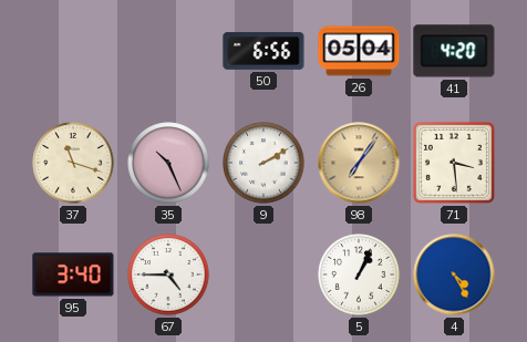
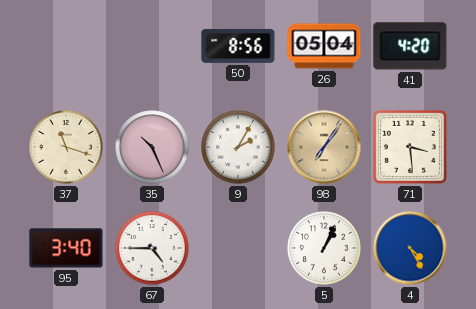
50: 6:56 -> 8:56
9: 2:10 -> 2:05
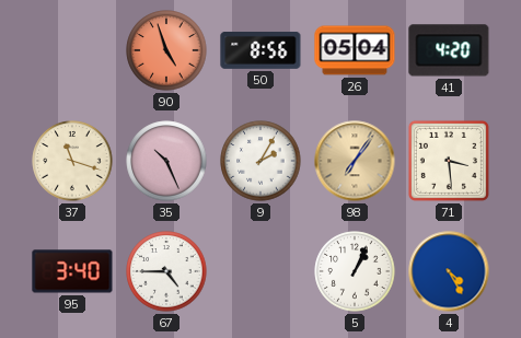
90: none -> 4:57
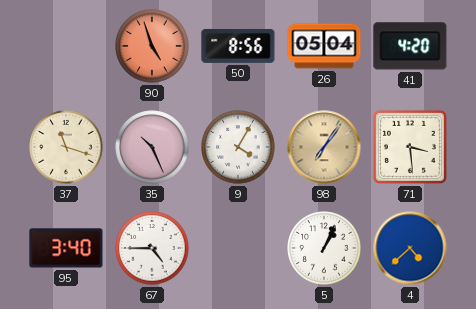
9: 2:05 -> 4:05
4: 4:25 -> 4:38
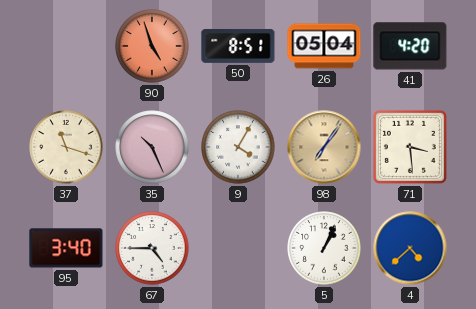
50: 8:56 -> 8:51
